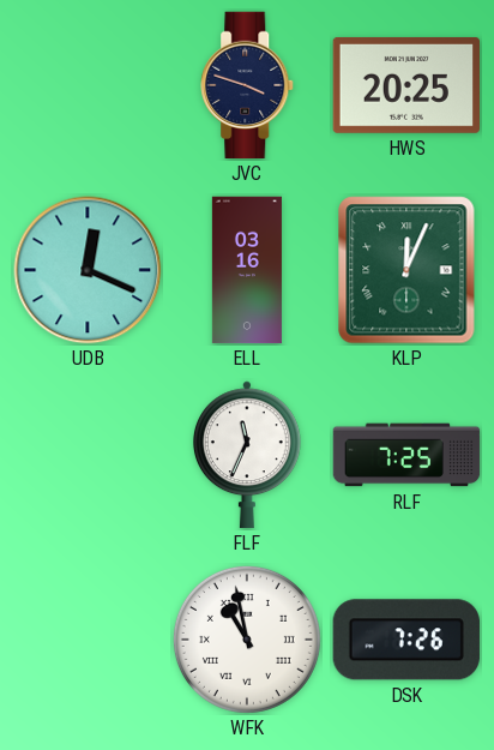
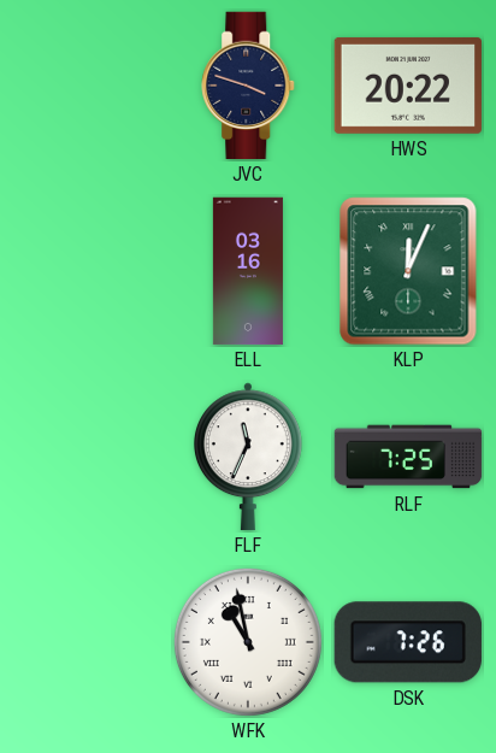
HWS: 20:25 -> 20:22
UDB: 12:19 -> none
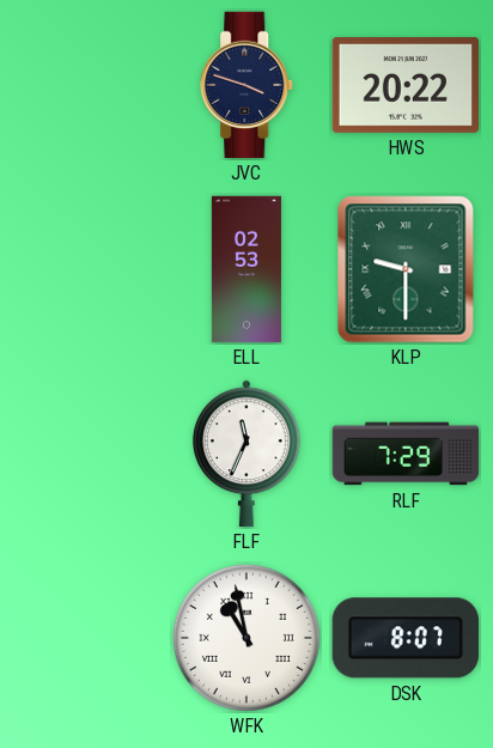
ELL: 03:16 -> 02:53
KLP: 12:04 -> 9:30
RLF: 7:25 -> 7:29
DSK: 7:26 -> 8:07
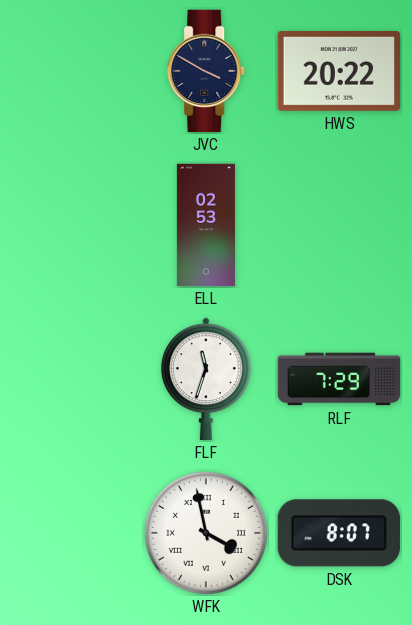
JVC: 3:48 -> 3:50
KLP: 9:30 -> none
FLF: 11:34 -> 11:33
WFK: 10:58 -> 3:58
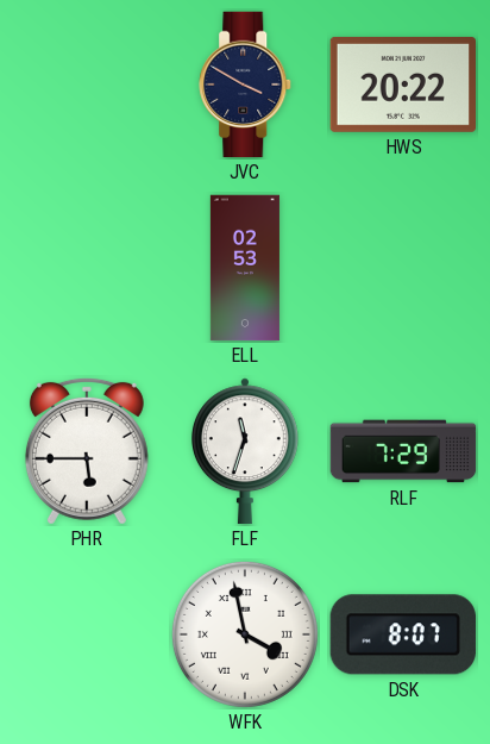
PHR: none -> 5:45
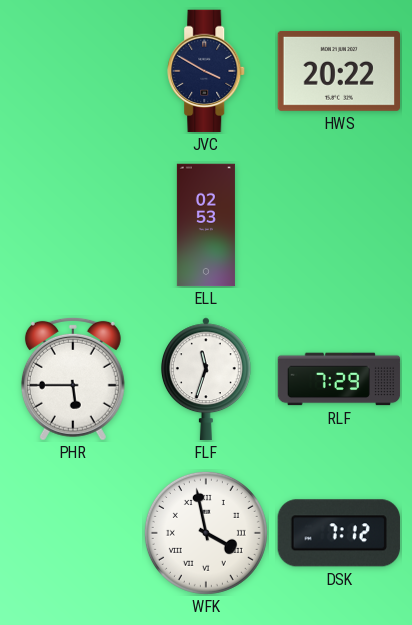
DSK: 8:07 -> 7:12
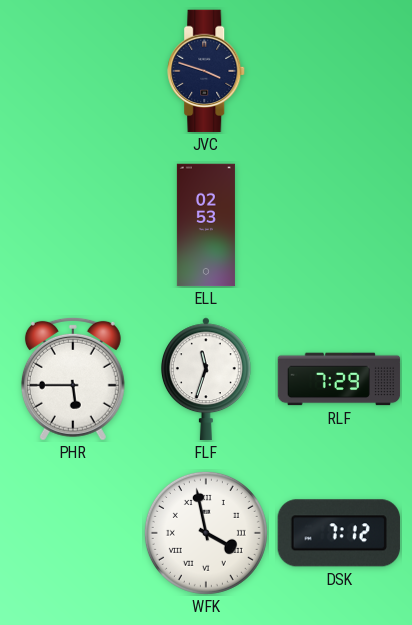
JVC: 3:50 -> 3:48
HWS: 20:22 -> none
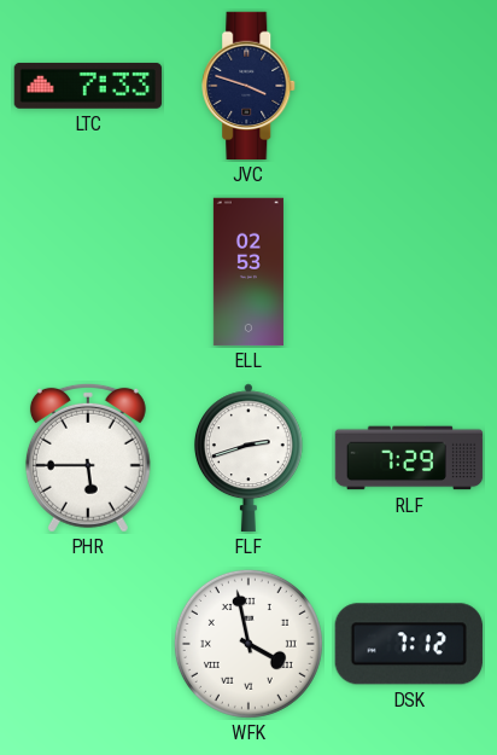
LTC: none -> 7:33
FLF: 11:33 -> 2:42
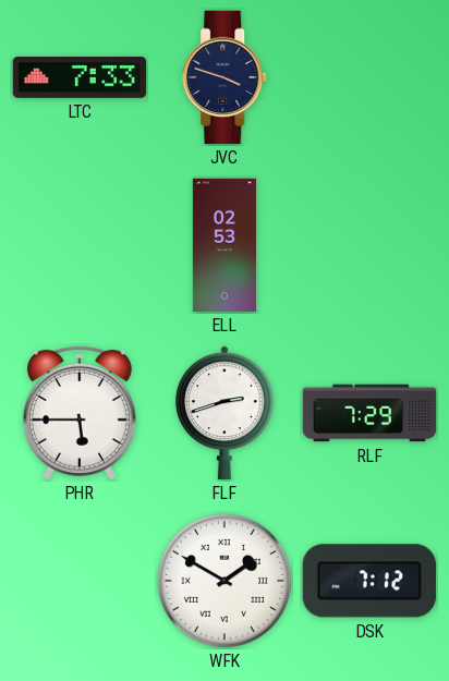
WFK: 3:58 -> 1:50
